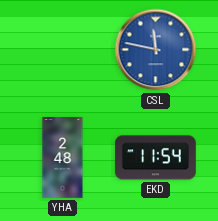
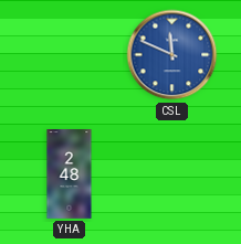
CSL: 11:47 -> 11:49
EKD: 11:54 -> none
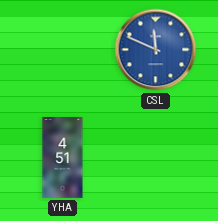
YHA: 2:48 -> 4:51
